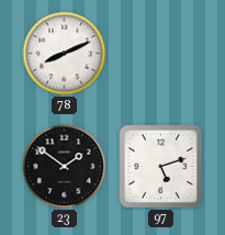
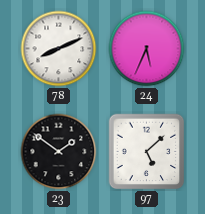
24: none -> 5:34
97: 5:12 -> 5:08
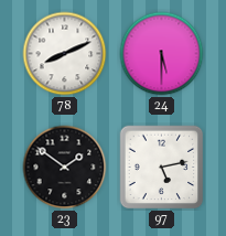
24: 5:34 -> 5:30
97: 5:08 -> 5:13
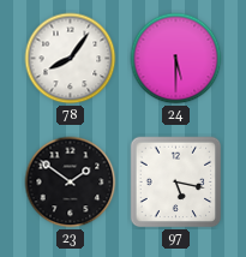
78: 8:11 -> 8:06
97: 5:13 -> 5:17
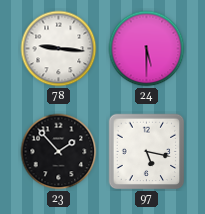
78: 8:06 -> 9:16
23: 1:51 -> 1:53
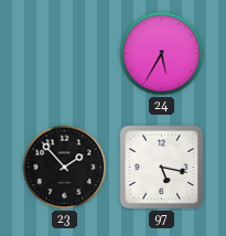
78: 9:16 -> none
24: 5:30 -> 5:35
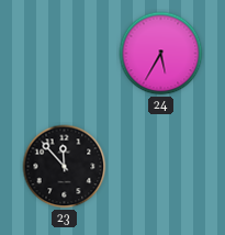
23: 1:53 -> 11:53
97: 5:17 -> none
